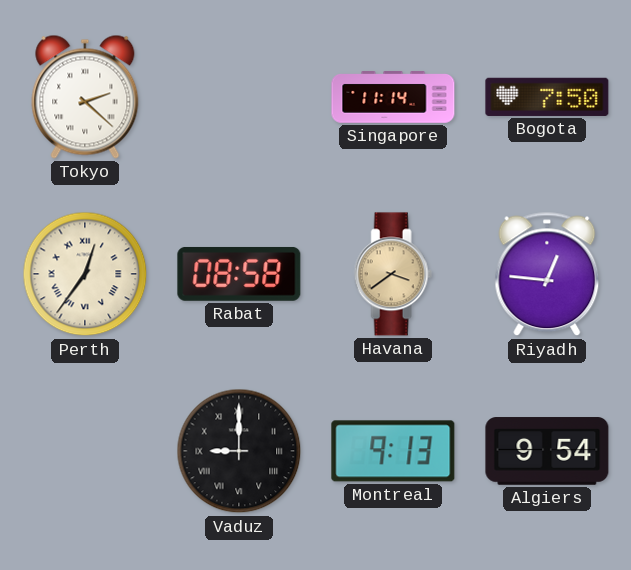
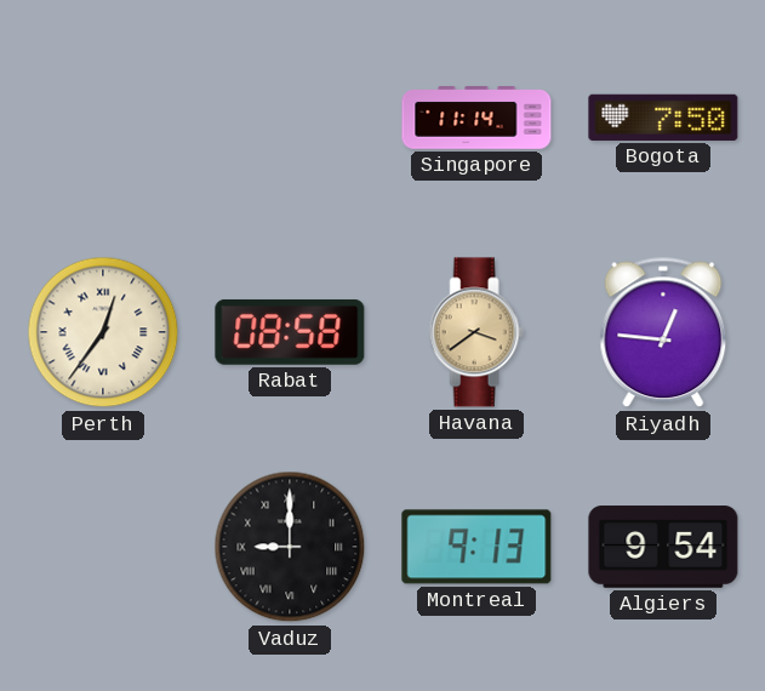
Tokyo: 2:22 -> none
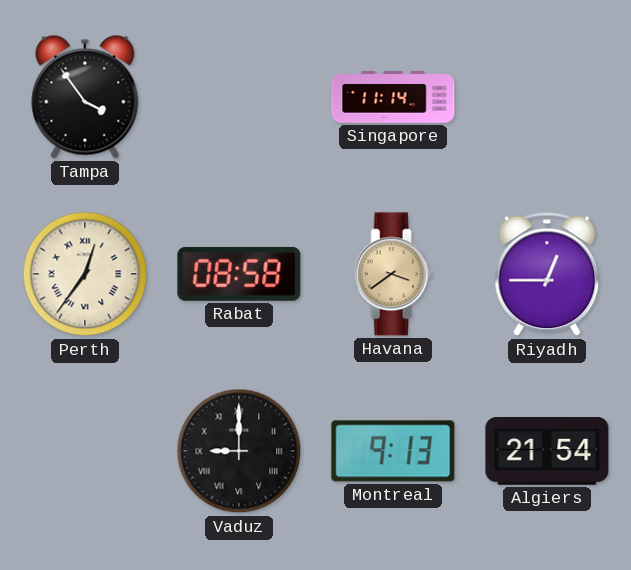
Tampa: none -> 3:54
Bogota: 7:50 -> none
Riyadh: 12:46 -> 12:45
Algiers: 9:54 -> 21:54
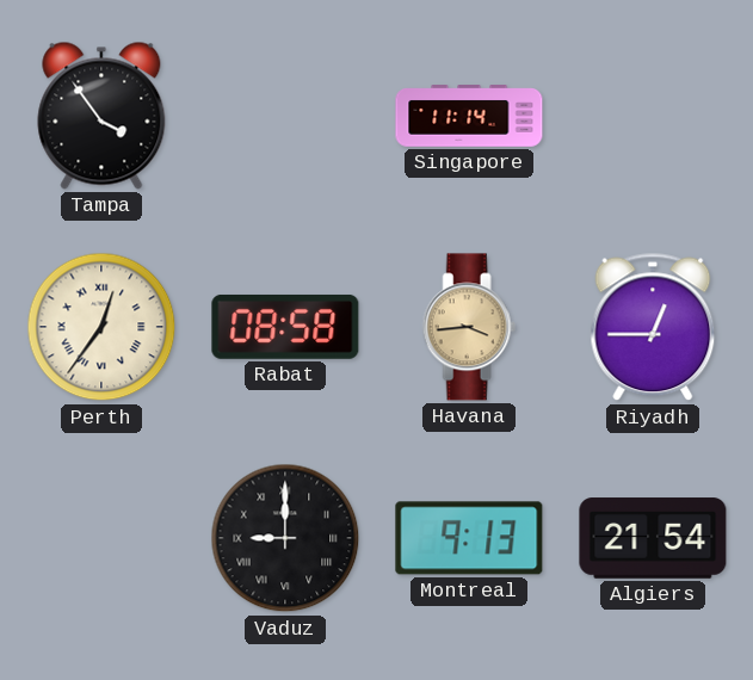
Havana: 3:39 -> 3:44
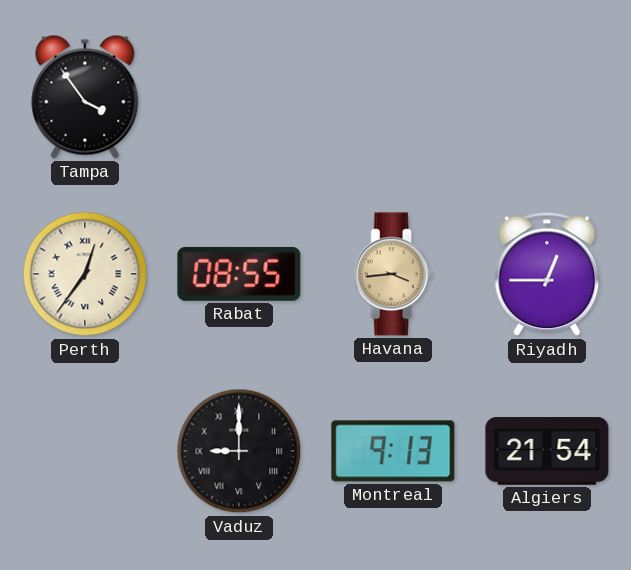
Singapore: 11:14 -> none
Rabat: 08:58 -> 08:55
